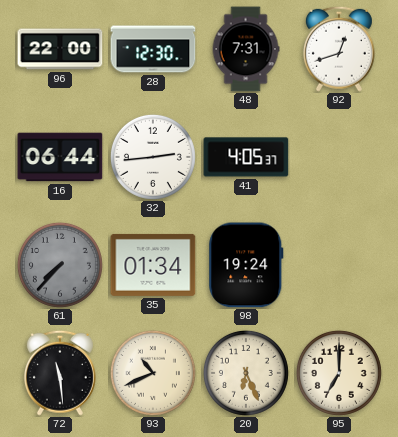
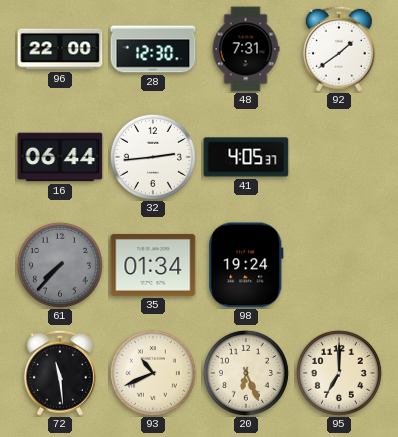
92: 12:42 -> 1:39
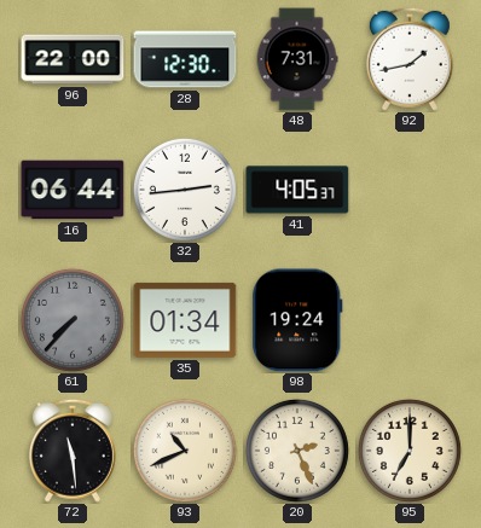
92: 1:39 -> 1:43
20: 6:26 -> 2:26
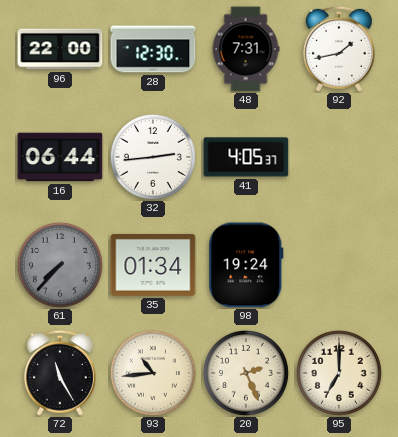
72: 11:29 -> 11:25
93: 10:41 -> 10:44
